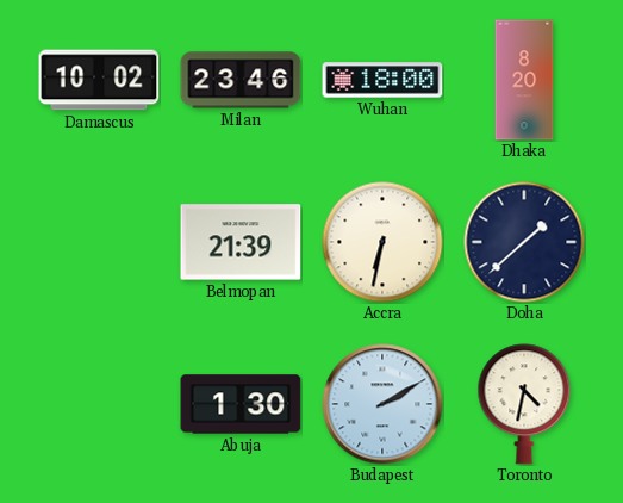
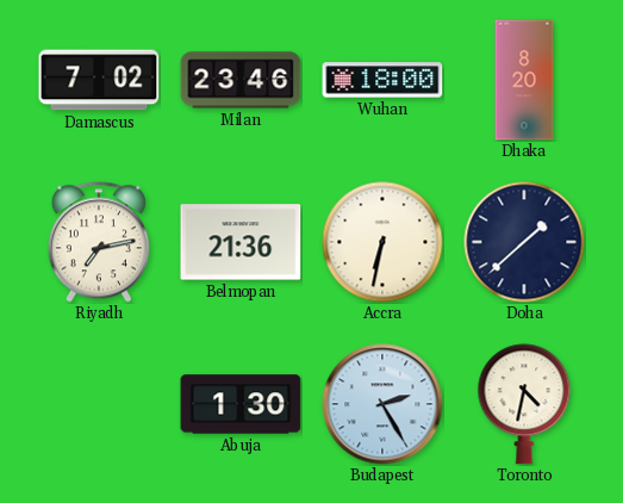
Damascus: 10:02 -> 7:02
Riyadh: none -> 7:13
Belmopan: 21:39 -> 21:36
Budapest: 2:10 -> 2:25
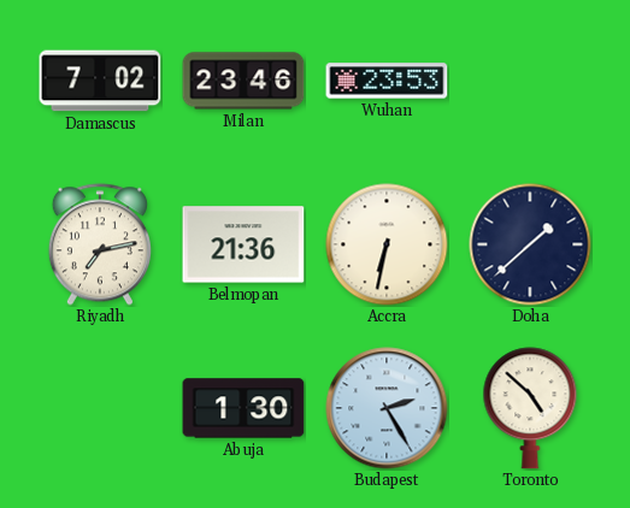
Wuhan: 18:00 -> 23:53
Dhaka: 8:20 -> none
Toronto: 4:32 -> 4:52
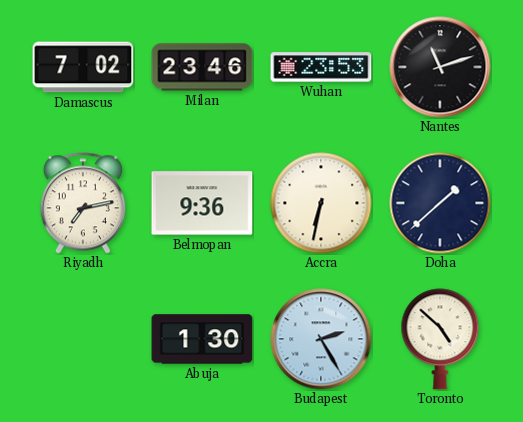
Nantes: none -> 11:12
Belmopan: 21:36 -> 9:36
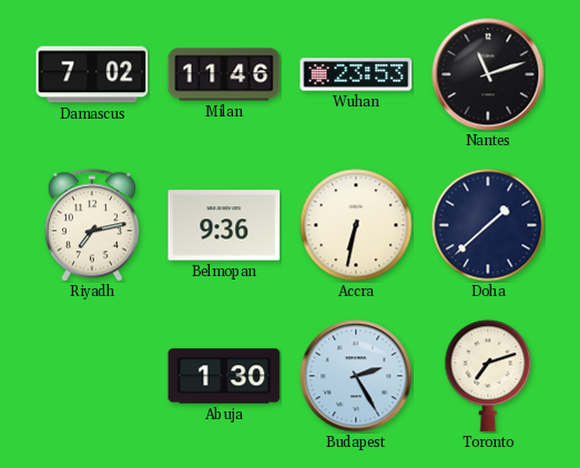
Milan: 23:46 -> 11:46
Toronto: 4:52 -> 7:12
